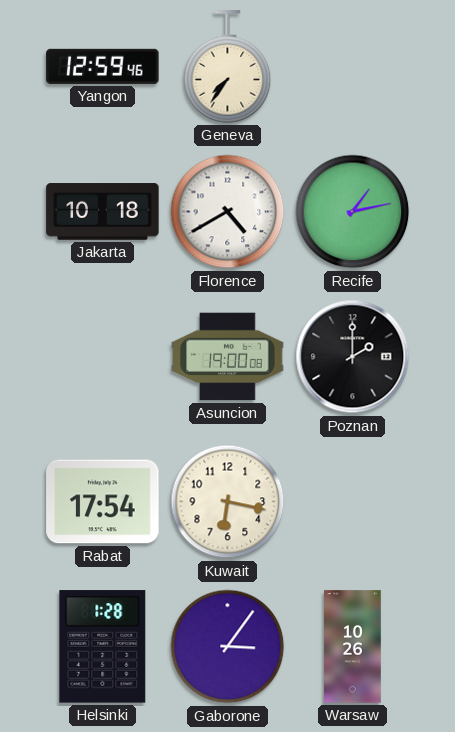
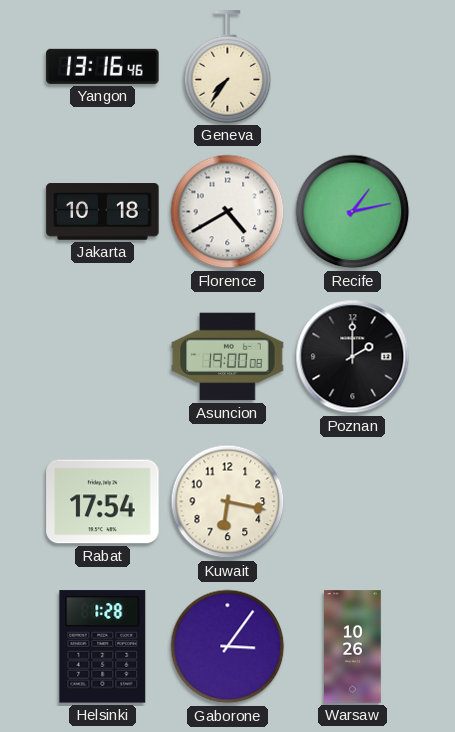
Yangon: 12:59 -> 13:16
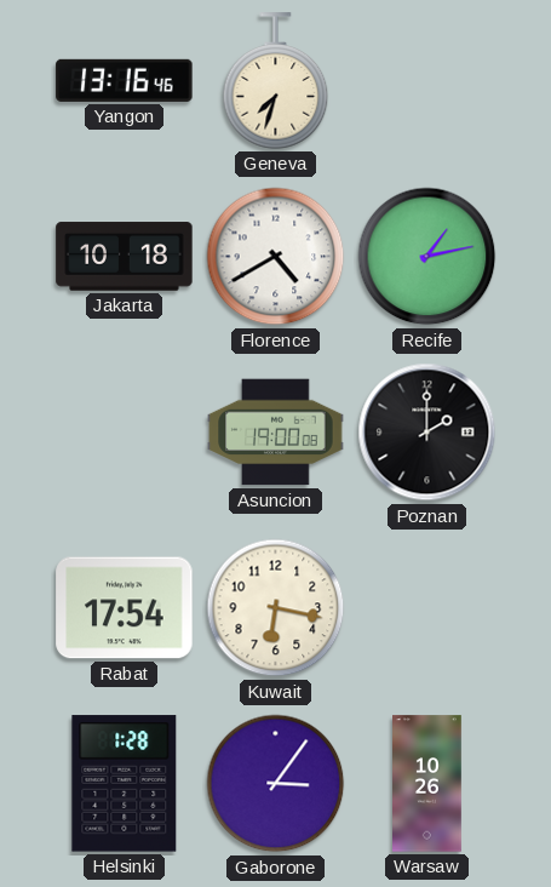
Geneva: 7:36 -> 7:33
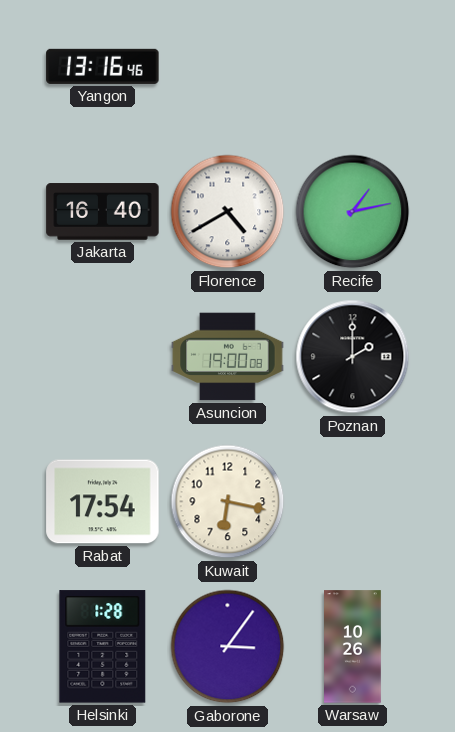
Geneva: 7:33 -> none
Jakarta: 10:18 -> 16:40
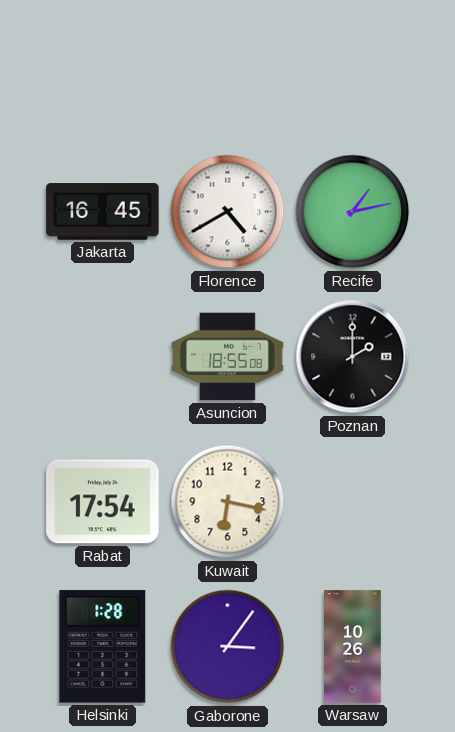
Yangon: 13:16 -> none
Jakarta: 16:40 -> 16:45
Asuncion: 19:00 -> 18:55
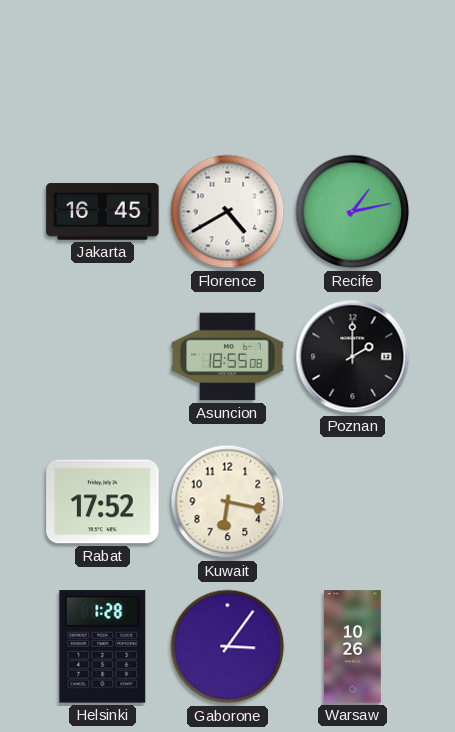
Rabat: 17:54 -> 17:52
